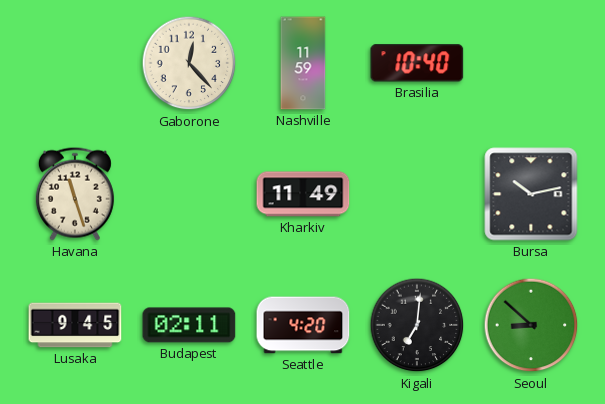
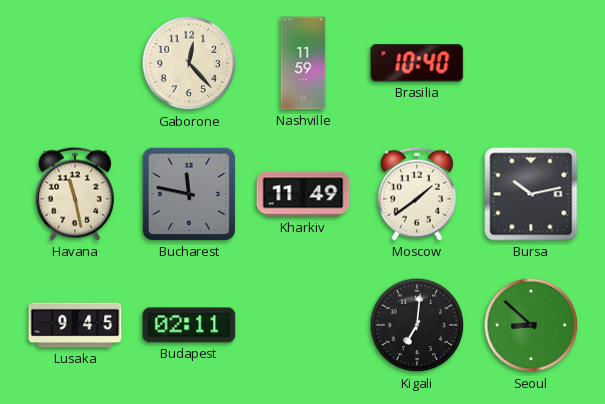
Havana: 11:27 -> 11:28
Bucharest: none -> 11:47
Moscow: none -> 1:39
Seattle: 4:20 -> none
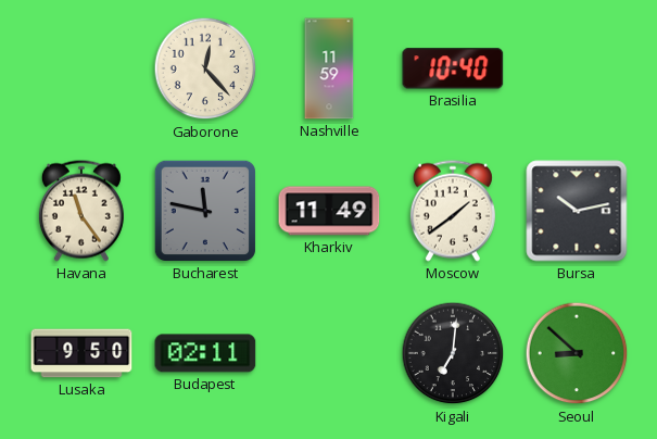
Havana: 11:28 -> 11:24
Lusaka: 9:45 -> 9:50
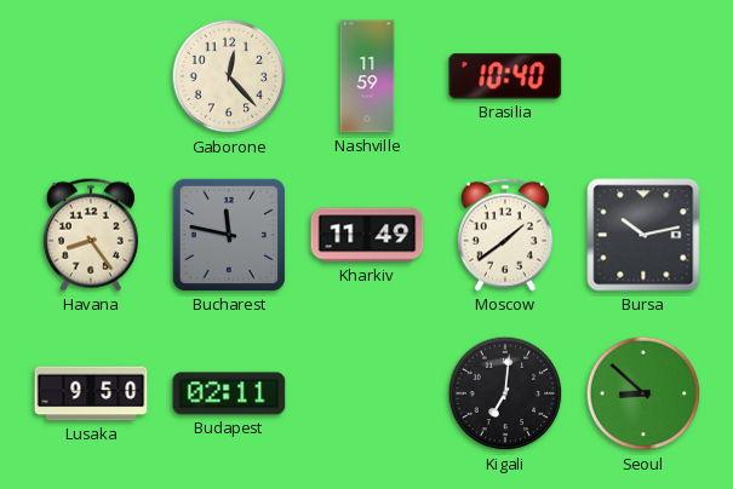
Havana: 11:24 -> 8:24
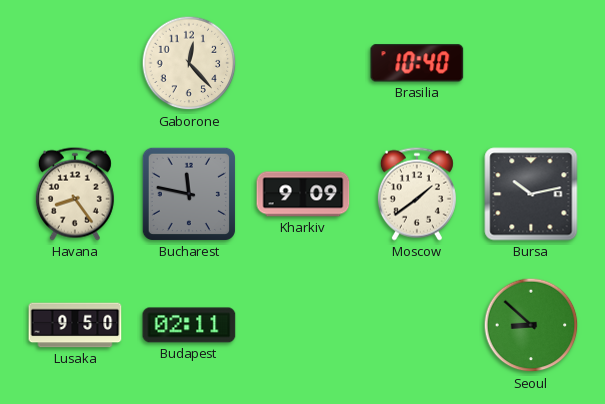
Nashville: 11:59 -> none
Kharkiv: 11:49 -> 9:09
Kigali: 7:01 -> none
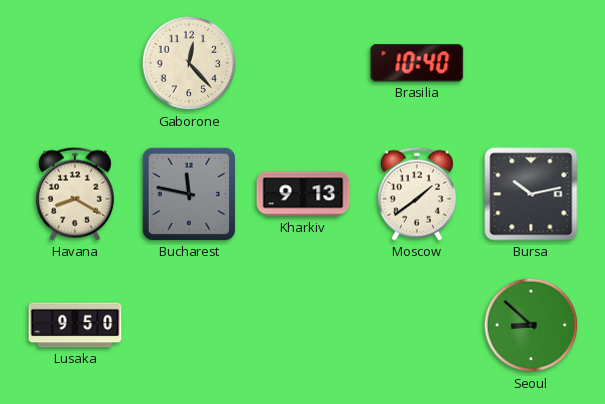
Havana: 8:24 -> 8:20
Kharkiv: 9:09 -> 9:13
Budapest: 02:11 -> none
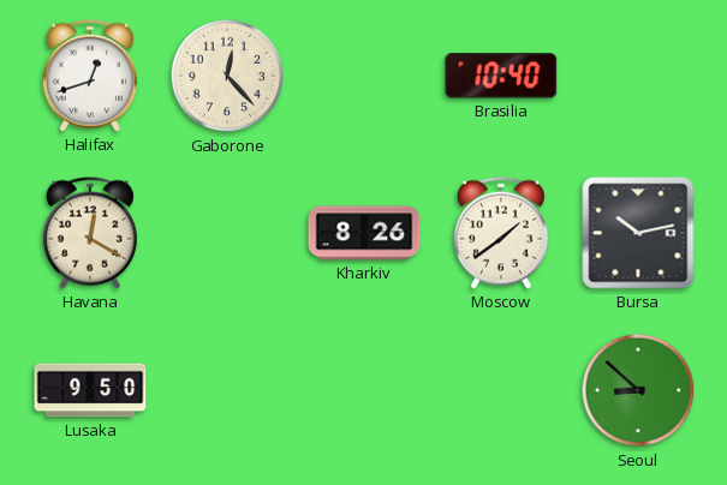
Halifax: none -> 12:42
Havana: 8:20 -> 12:20
Bucharest: 11:47 -> none
Kharkiv: 9:13 -> 8:26
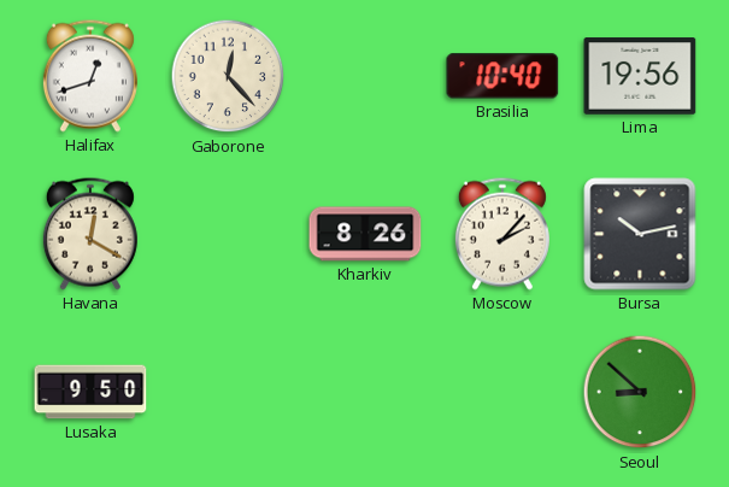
Lima: none -> 19:56
Moscow: 1:39 -> 2:07
